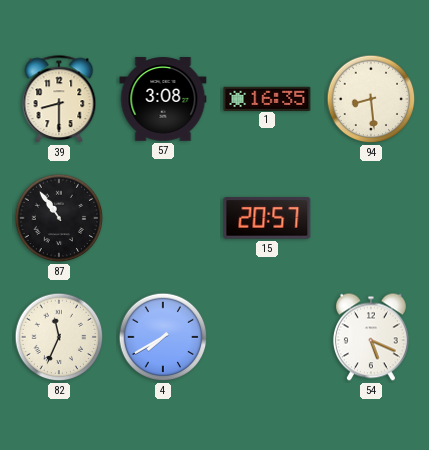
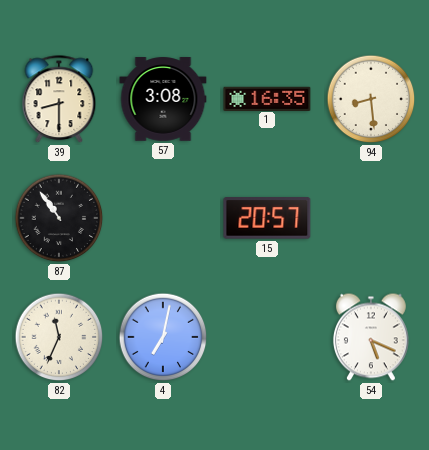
4: 7:40 -> 7:02
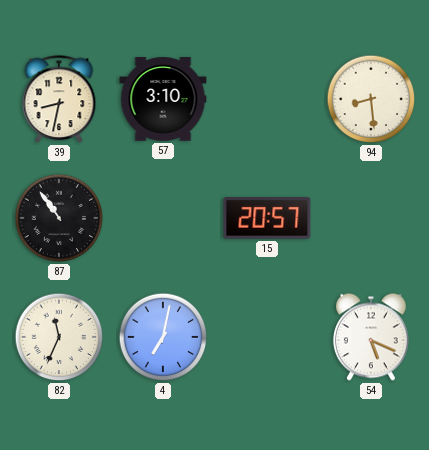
39: 8:30 -> 8:32
57: 3:08 -> 3:10
1: 16:35 -> none
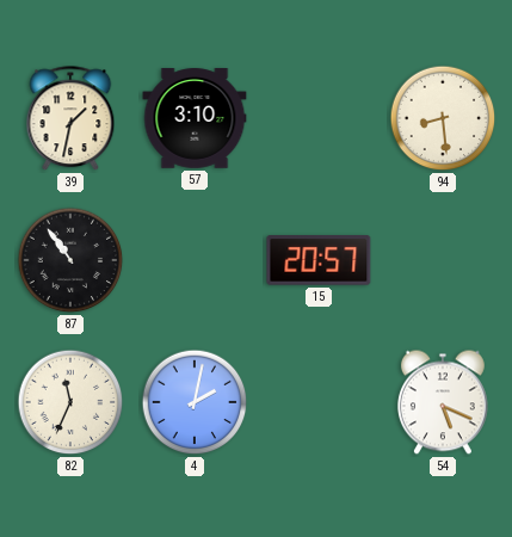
39: 8:32 -> 1:32
4: 7:02 -> 2:02
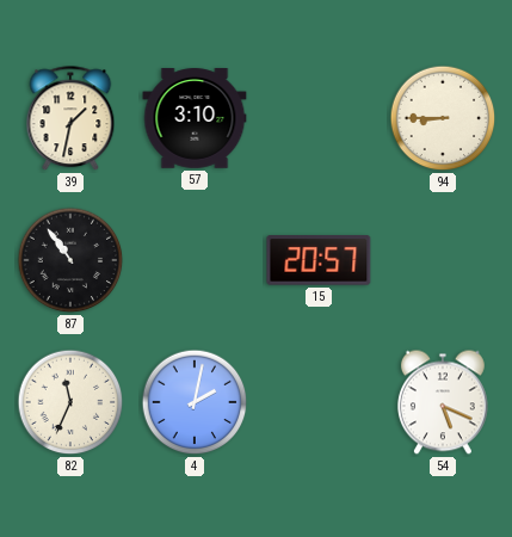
94: 8:29 -> 8:45
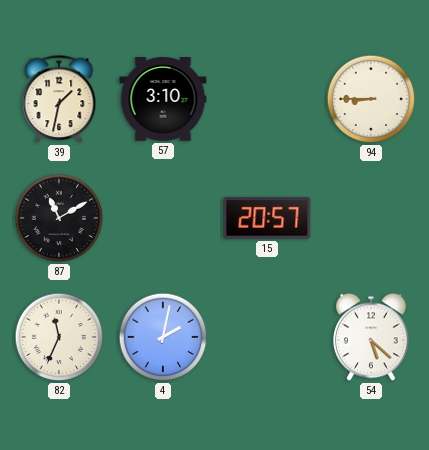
87: 10:54 -> 11:10
54: 5:19 -> 5:22
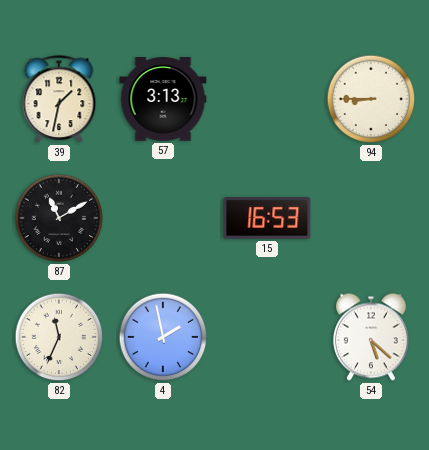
57: 3:10 -> 3:13
15: 20:57 -> 16:53
4: 2:02 -> 1:58
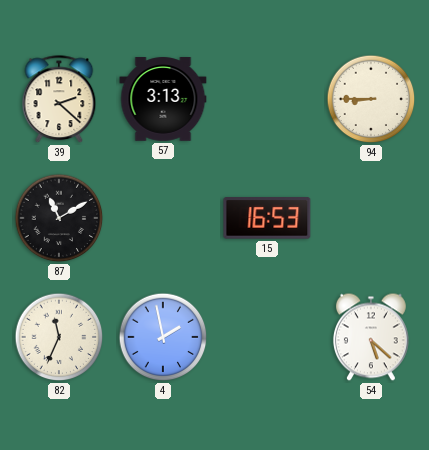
39: 1:32 -> 2:22
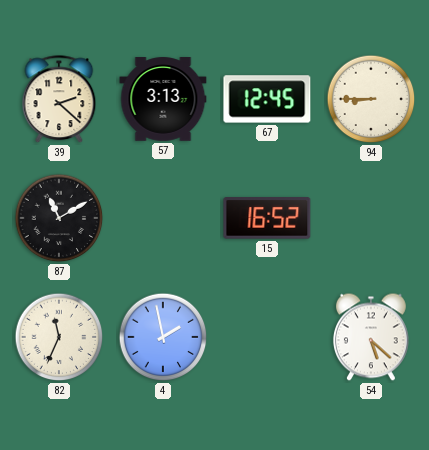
67: none -> 12:45
15: 16:53 -> 16:52
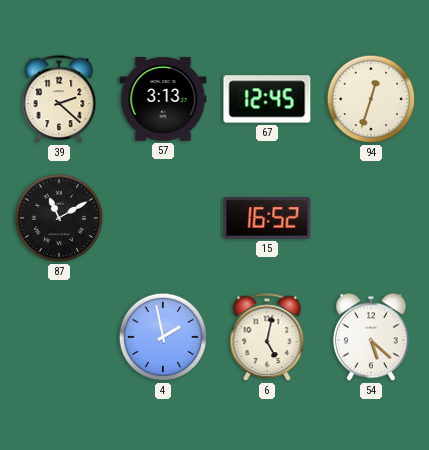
94: 8:45 -> 12:33
82: 11:34 -> none
6: none -> 5:02
